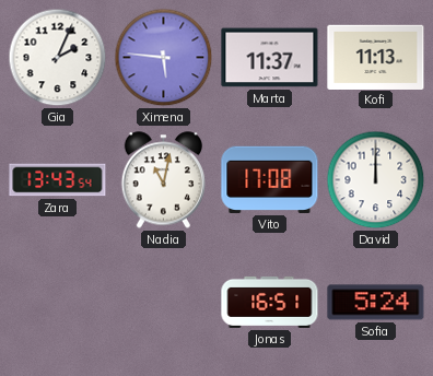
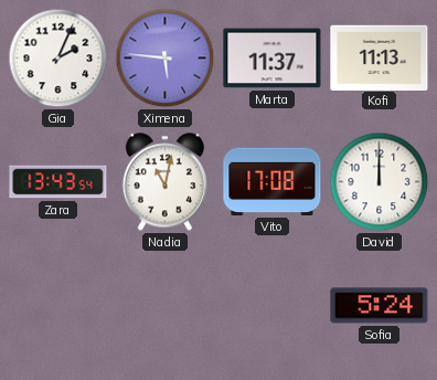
Jonas: 16:51 -> none
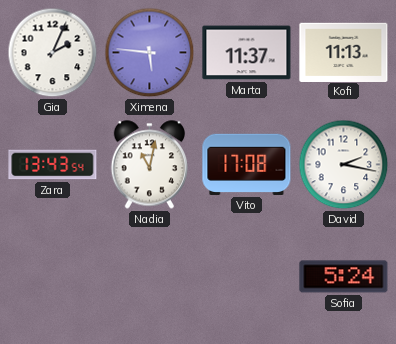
David: 12:00 -> 2:17
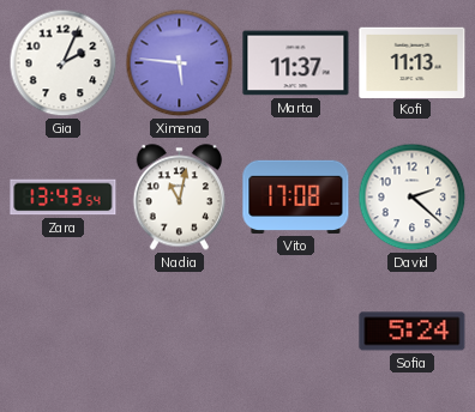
David: 2:17 -> 2:22
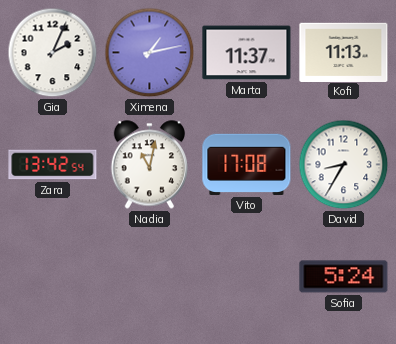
Ximena: 5:46 -> 1:13
Zara: 13:43 -> 13:42
David: 2:22 -> 8:35
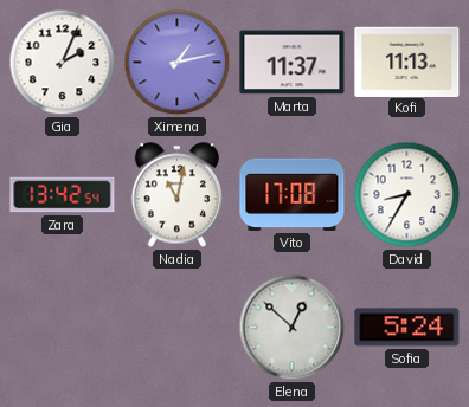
Elena: none -> 12:52
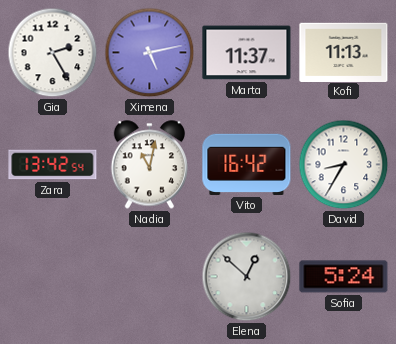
Gia: 2:04 -> 2:25
Ximena: 1:13 -> 5:13
Vito: 17:08 -> 16:42
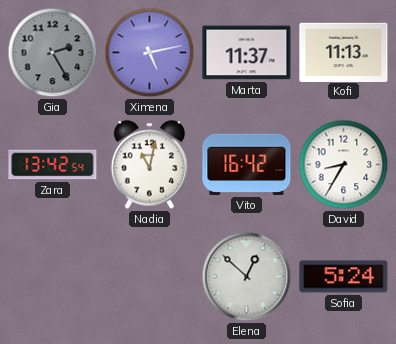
Gia dial: white -> grey
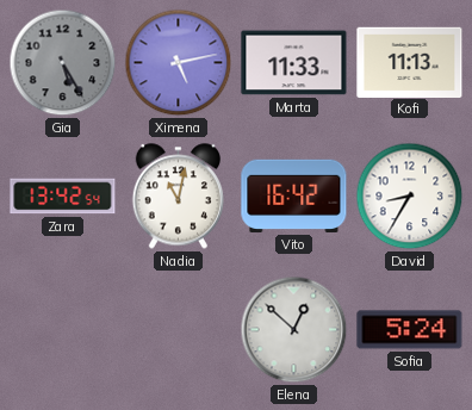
Gia: 2:25 -> 5:25
Marta: 11:37 -> 11:33
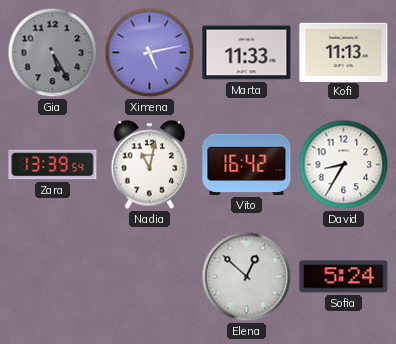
Zara: 13:42 -> 13:39
